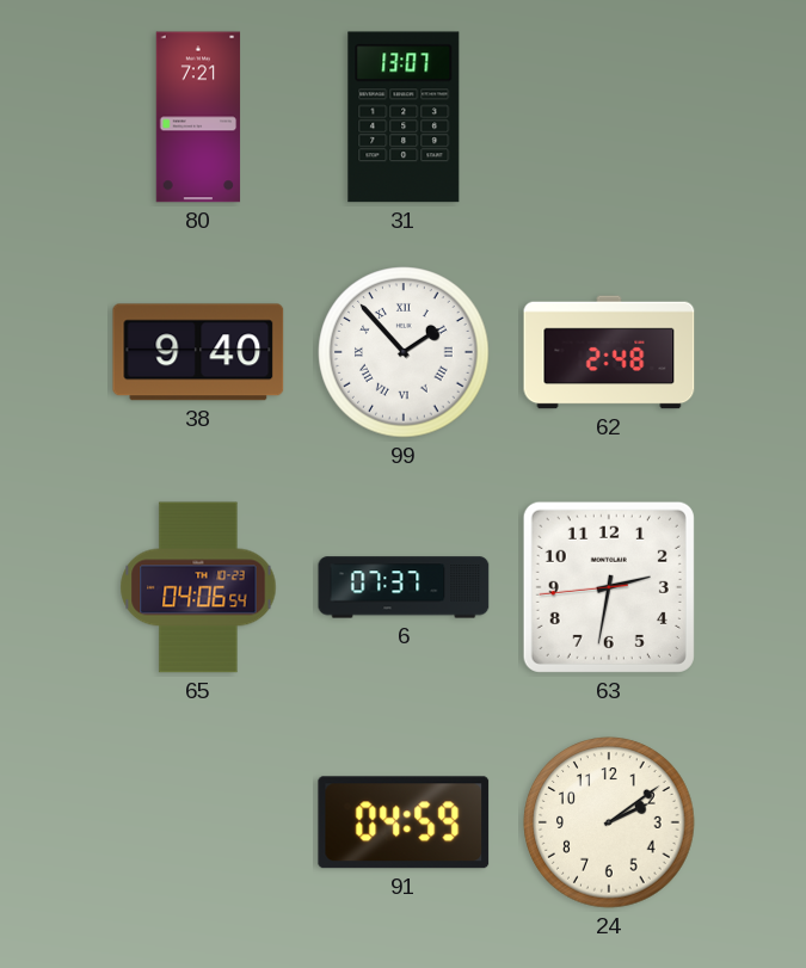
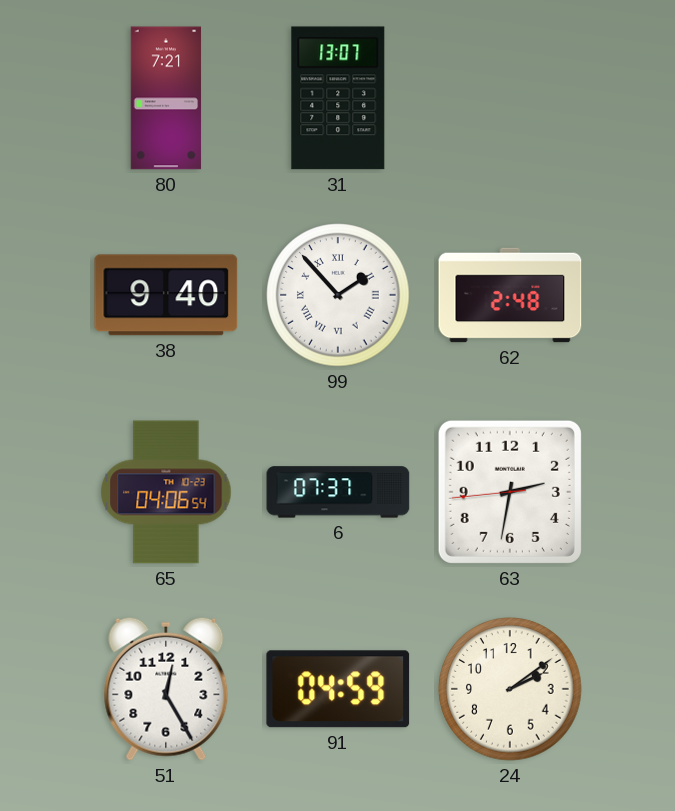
51: none -> 12:25
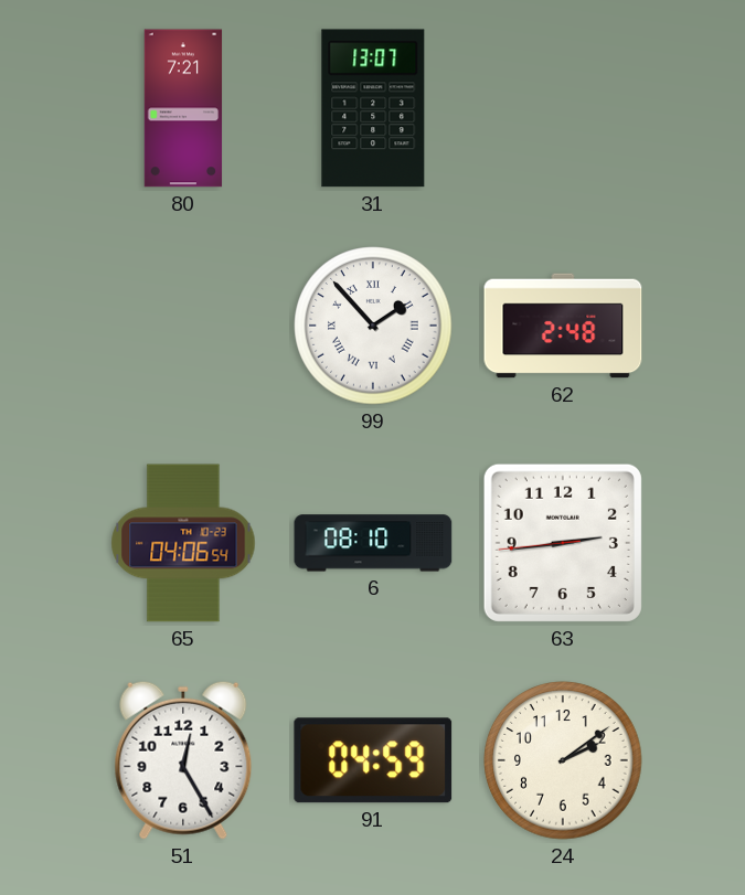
38: 9:40 -> none
6: 07:37 -> 08:10
63: 2:31 -> 2:43
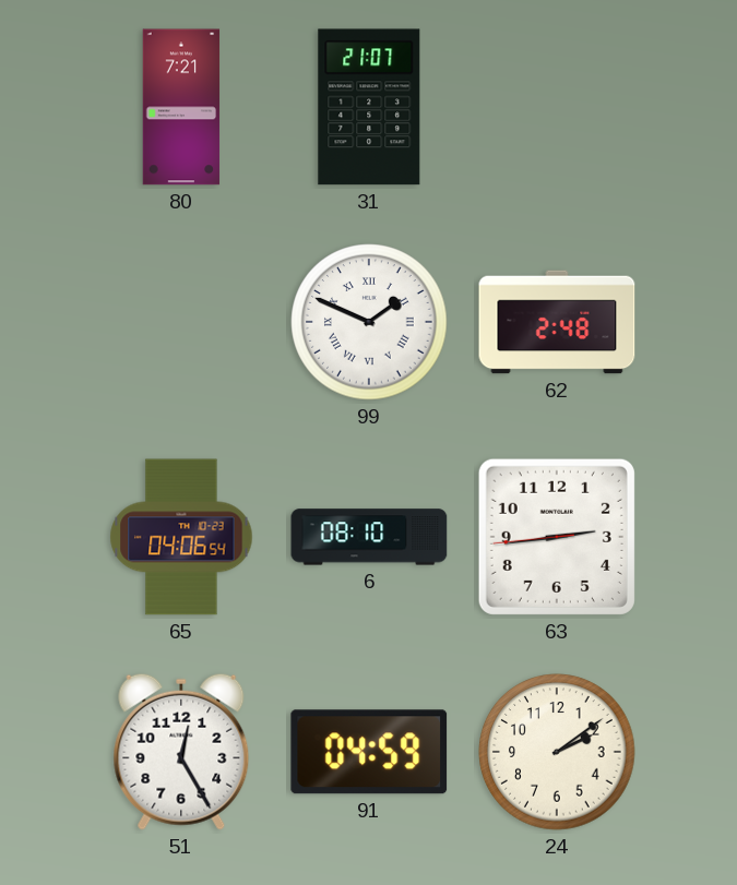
31: 13:07 -> 21:07
99: 1:53 -> 1:49
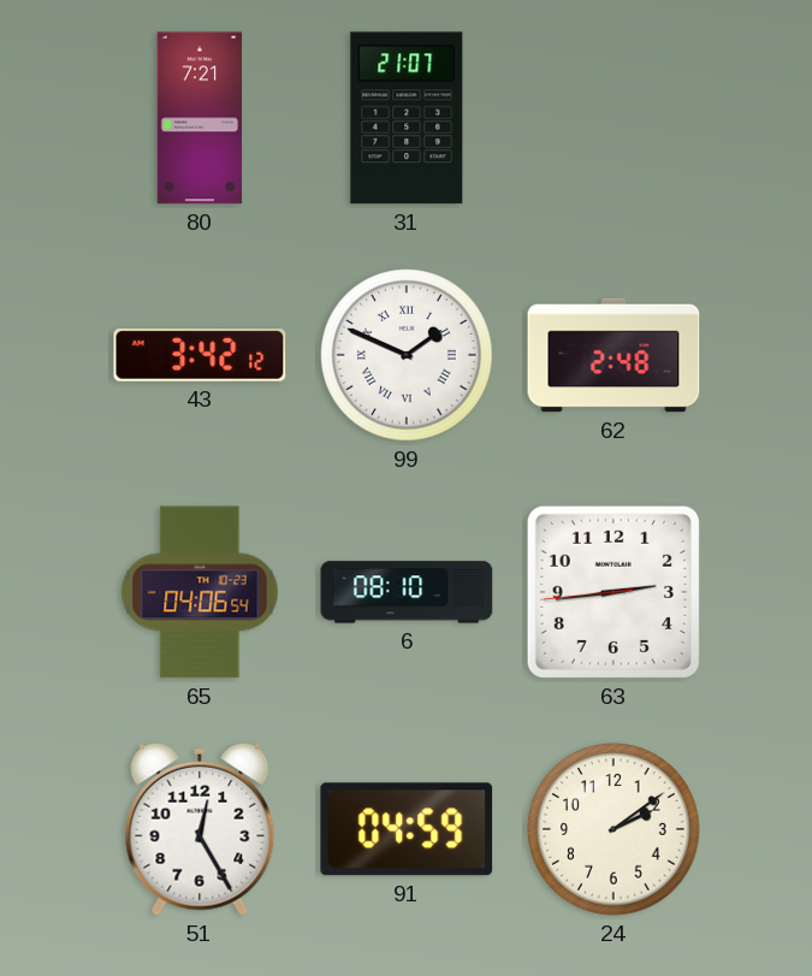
43: none -> 3:42
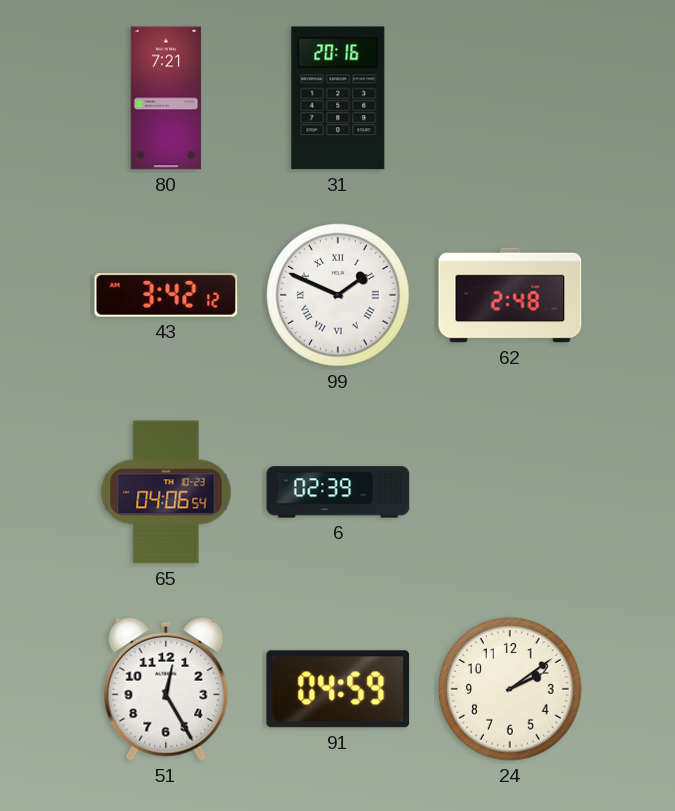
31: 21:07 -> 20:16
6: 08:10 -> 02:39
63: 2:43 -> none
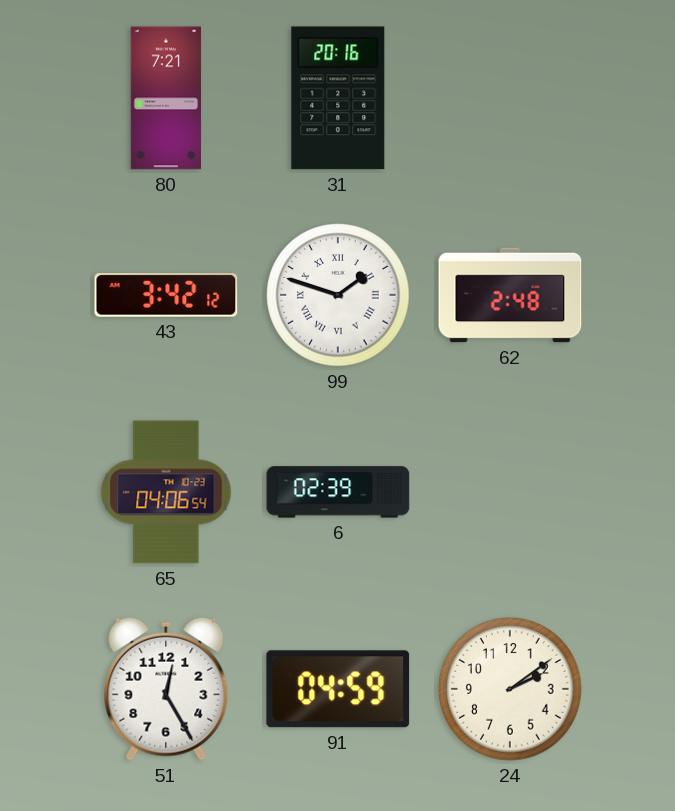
99: 1:49 -> 1:48
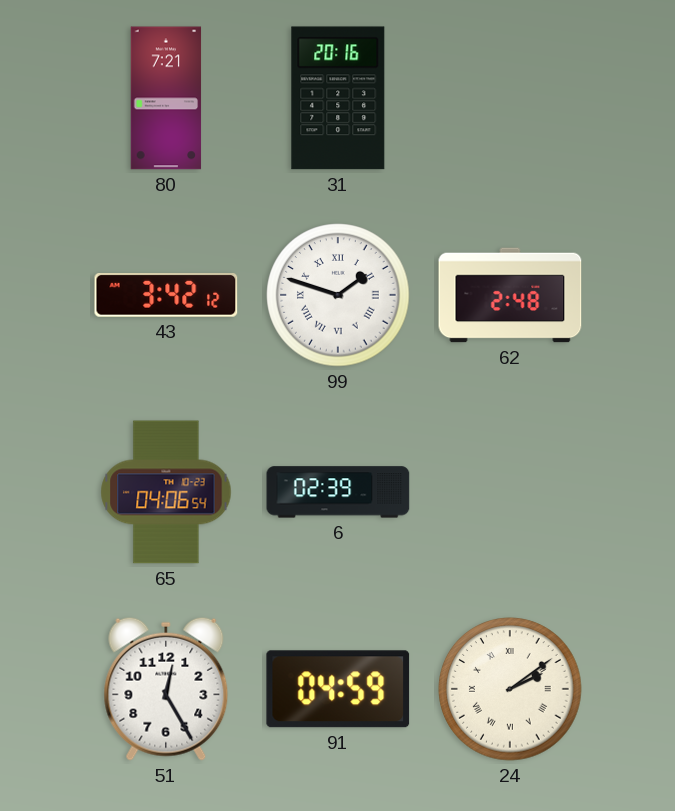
24 numerals: Arabic -> Roman
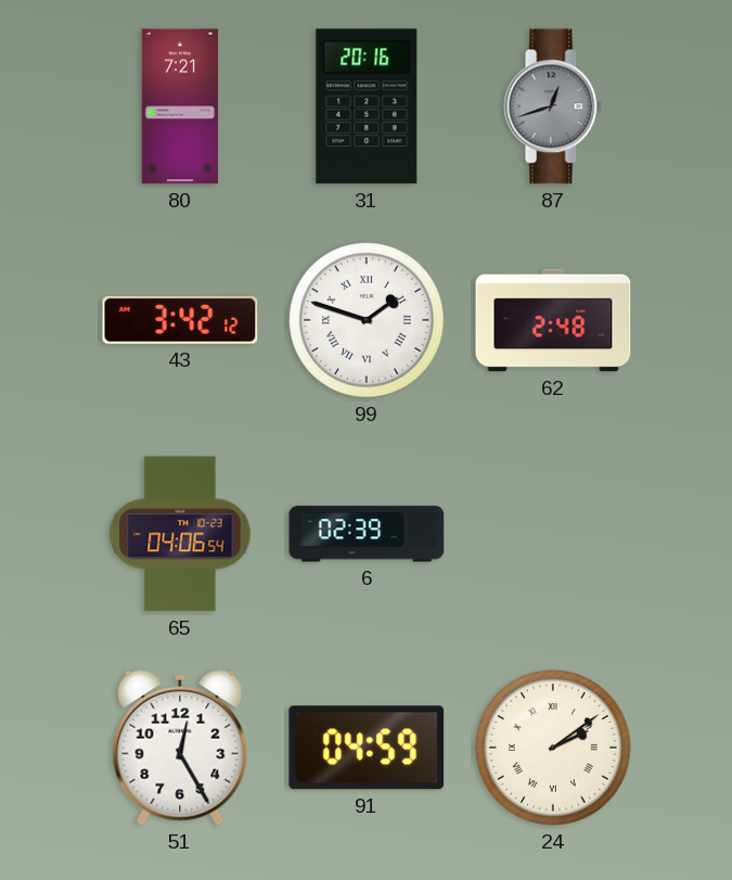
87: none -> 12:42
